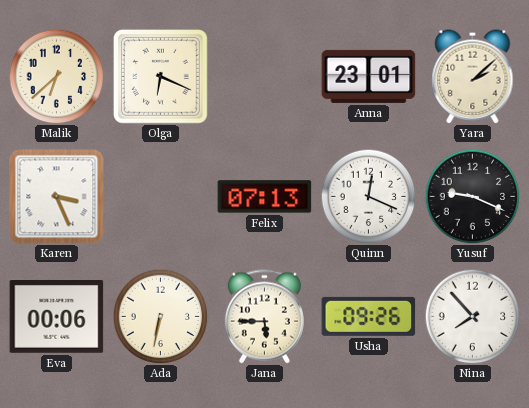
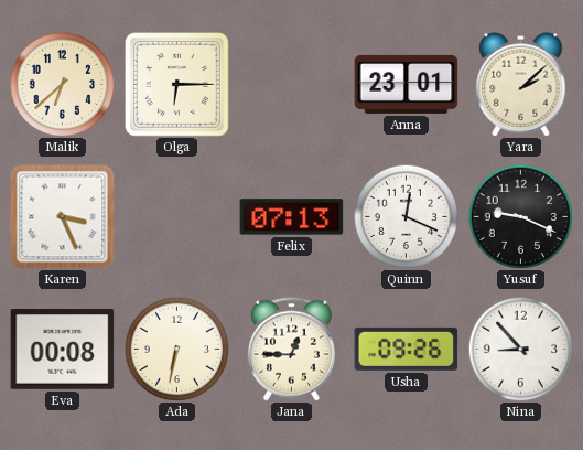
Olga: 6:19 -> 6:15
Eva: 00:06 -> 00:08
Jana: 5:45 -> 12:45
Nina: 7:53 -> 8:53
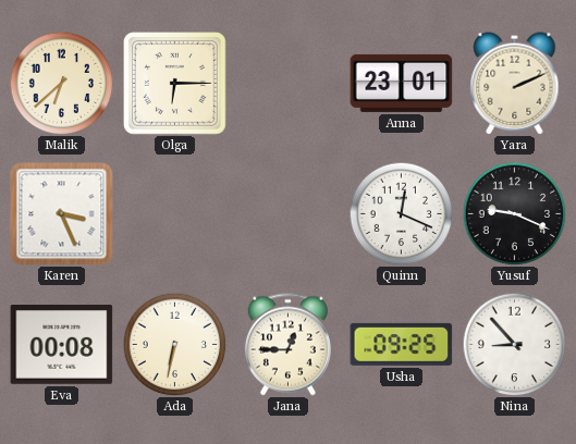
Yara: 2:08 -> 2:11
Felix: 07:13 -> none
Usha: 09:26 -> 09:25
